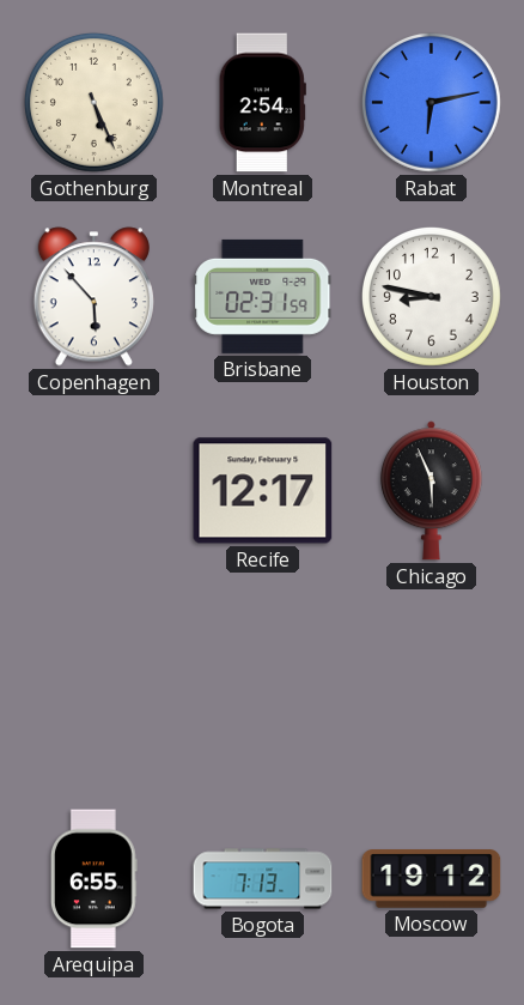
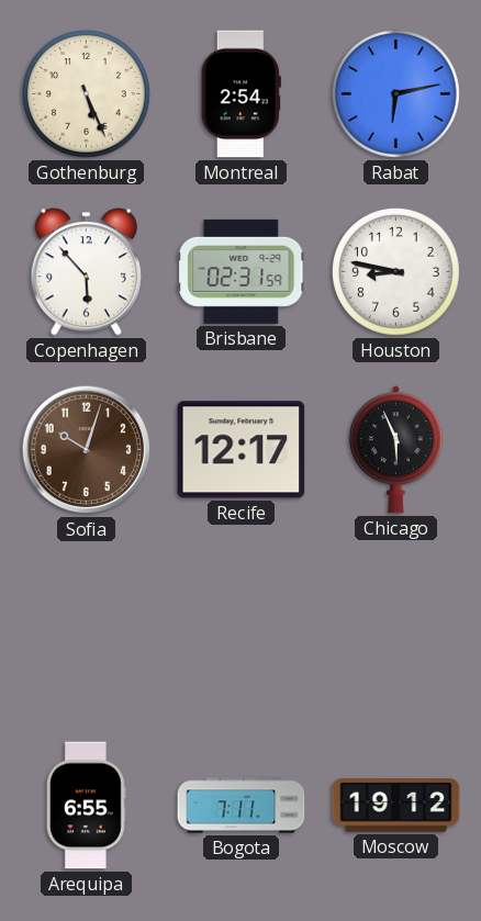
Sofia: none -> 10:03
Bogota: 7:13 -> 7:11
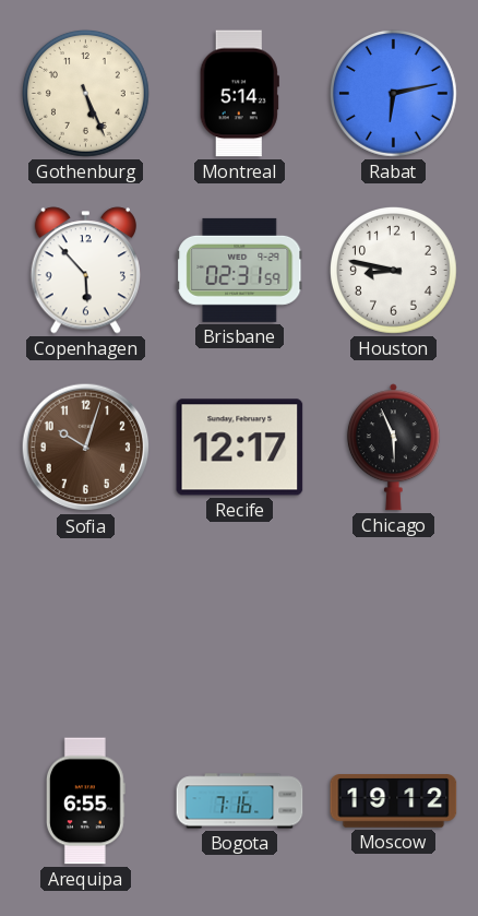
Montreal: 2:54 -> 5:14
Bogota: 7:11 -> 7:16
